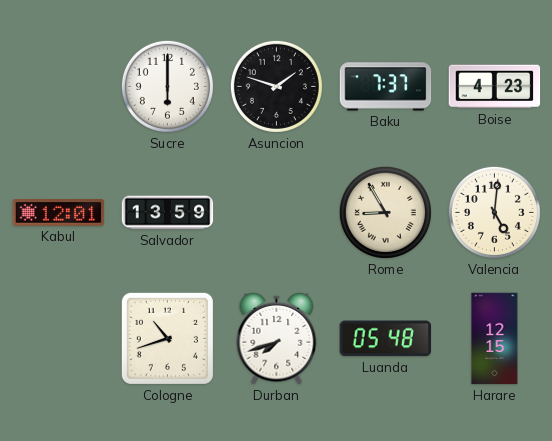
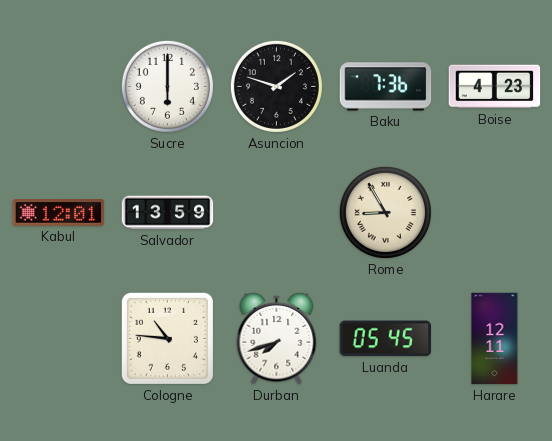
Baku: 7:37 -> 7:36
Valencia: 5:01 -> none
Cologne: 10:42 -> 10:46
Luanda: 05:48 -> 05:45
Harare: 12:15 -> 12:11
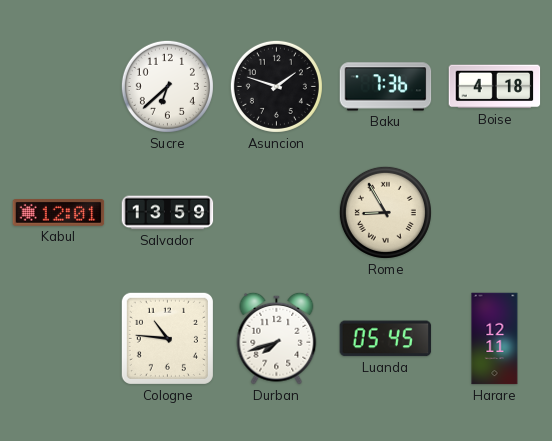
Sucre: 6:00 -> 6:38
Boise: 4:23 -> 4:18
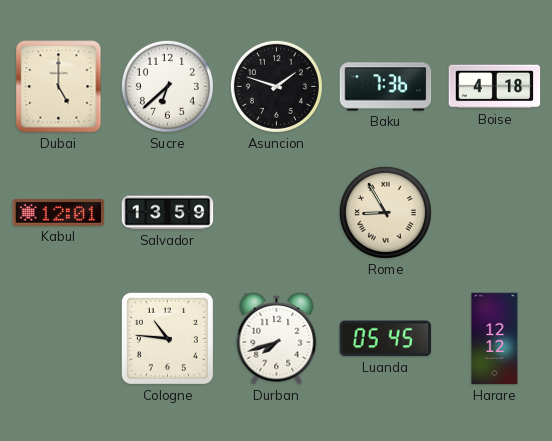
Dubai: none -> 5:00
Harare: 12:11 -> 12:12
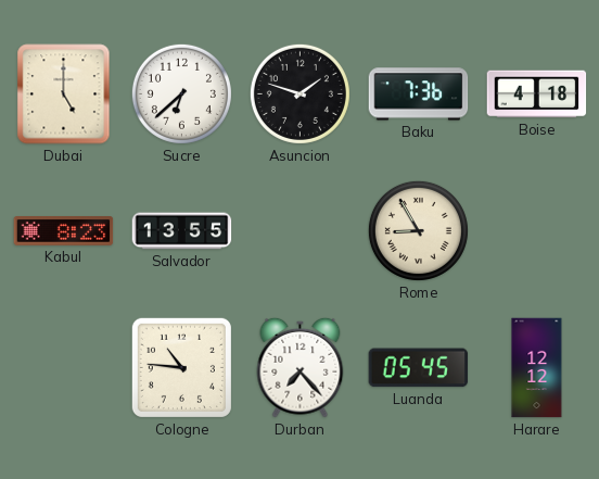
Kabul: 12:01 -> 8:23
Salvador: 13:59 -> 13:55
Durban: 7:42 -> 7:23
